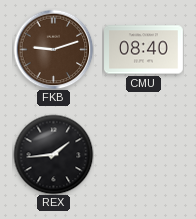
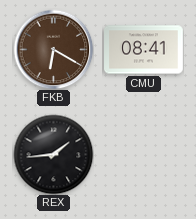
FKB: 9:12 -> 6:20
CMU: 08:40 -> 08:41
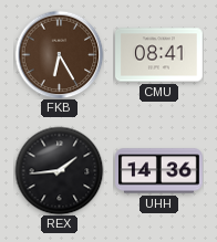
FKB: 6:20 -> 6:25
UHH: none -> 14:36
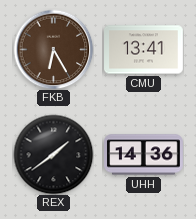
CMU: 08:41 -> 13:41
REX: 1:44 -> 1:39
